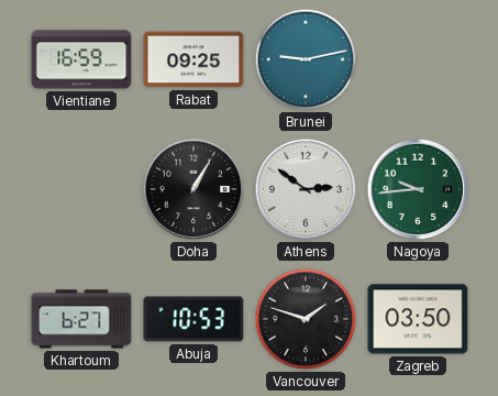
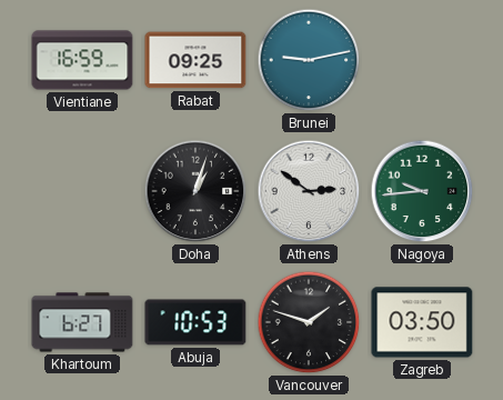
Doha: 1:05 -> 1:03
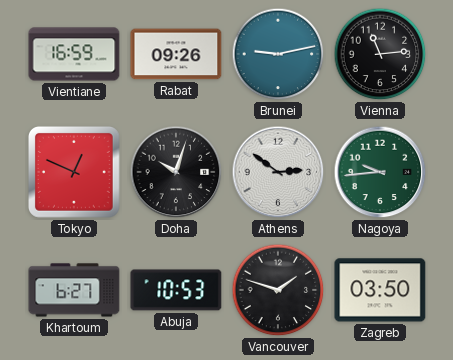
Rabat: 09:25 -> 09:26
Vienna: none -> 11:14
Tokyo: none -> 12:49
Doha: 1:03 -> 10:03
